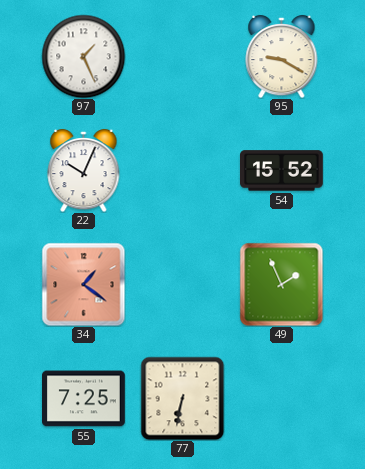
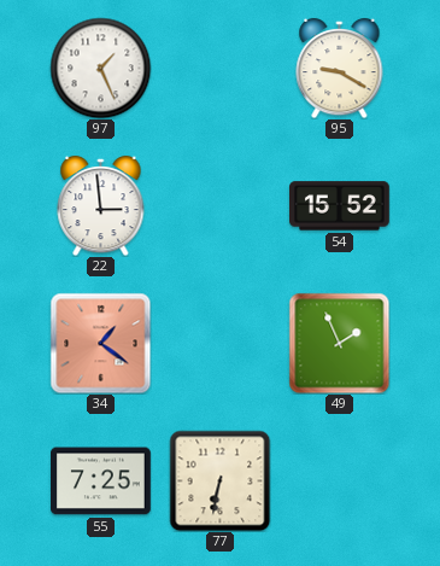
22: 10:04 -> 2:59
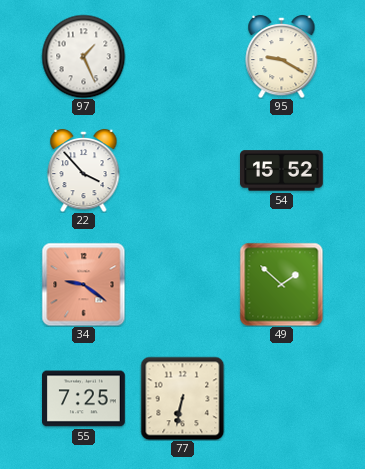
22: 2:59 -> 3:53
34: 1:21 -> 9:21
49: 1:56 -> 1:52
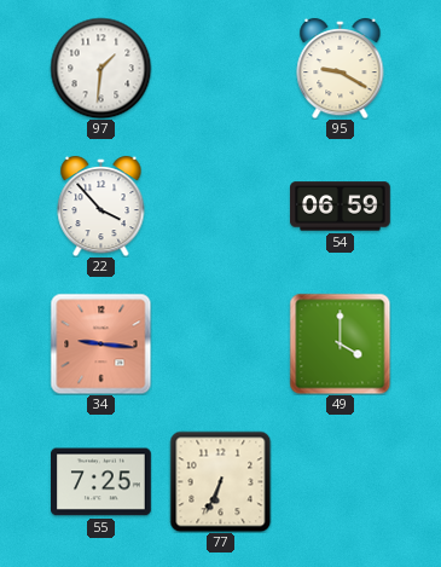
97: 1:26 -> 1:31
54: 15:52 -> 06:59
34: 9:21 -> 9:16
49: 1:52 -> 4:00
77: 6:32 -> 6:34
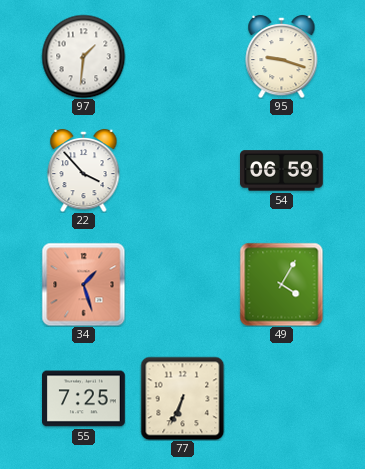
95: 9:20 -> 9:18
34: 9:16 -> 1:27
49: 4:00 -> 4:05
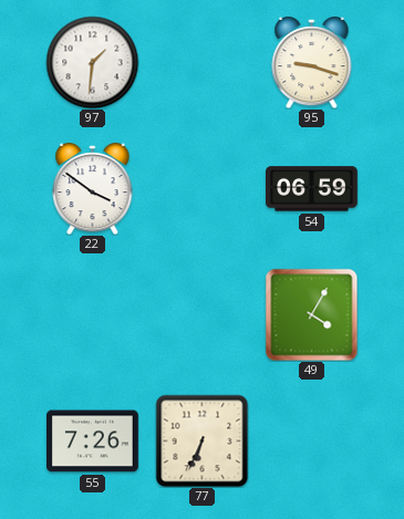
22: 3:53 -> 3:51
34: 1:27 -> none
55: 7:25 -> 7:26
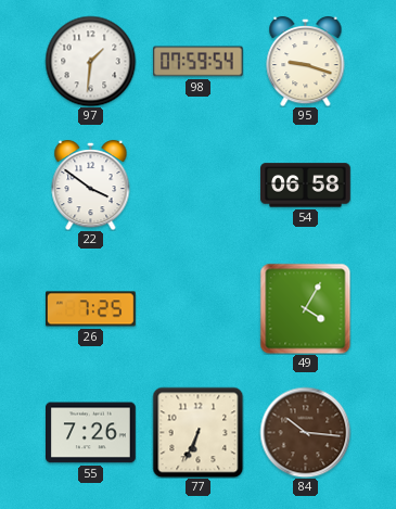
98: none -> 07:59
54: 06:59 -> 06:58
26: none -> 7:25
84: none -> 10:16
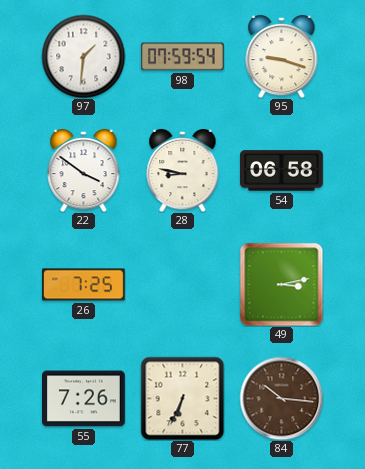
28: none -> 8:47
49: 4:05 -> 3:13
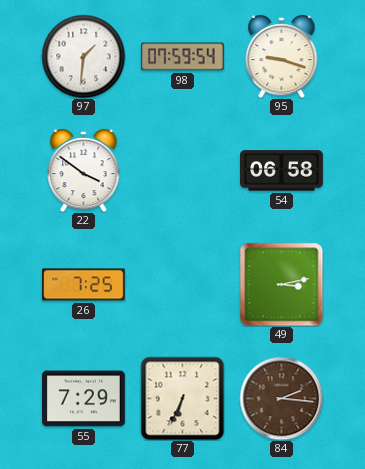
28: 8:47 -> none
55: 7:26 -> 7:29
84: 10:16 -> 2:16
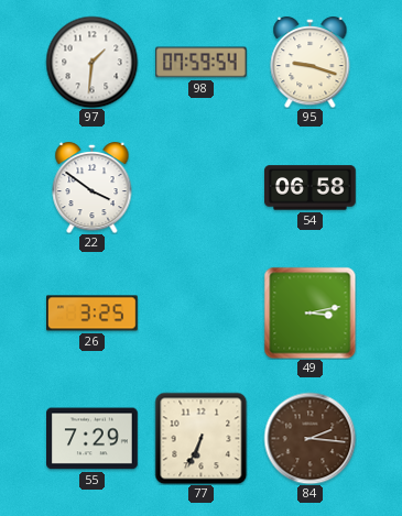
26: 7:25 -> 3:25
